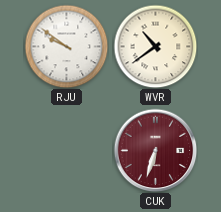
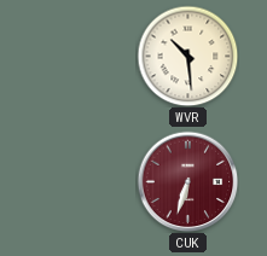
RJU: 9:51 -> none
WVR: 10:39 -> 10:29
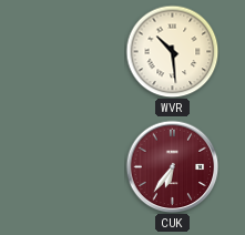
CUK: 6:33 -> 6:36
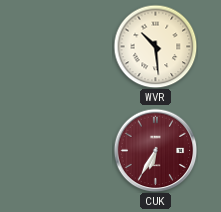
CUK: 6:36 -> 6:35
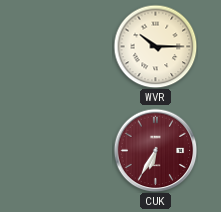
WVR: 10:29 -> 10:15
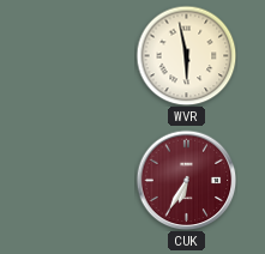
WVR: 10:15 -> 5:58
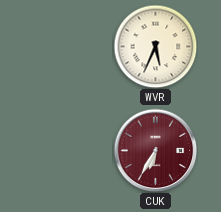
WVR: 5:58 -> 5:34
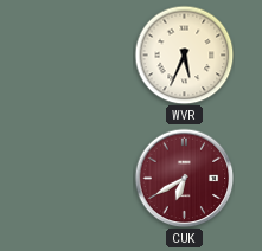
CUK: 6:35 -> 6:40
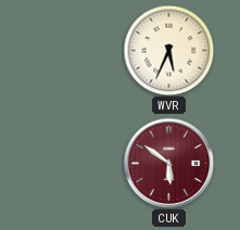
CUK: 6:40 -> 5:51
